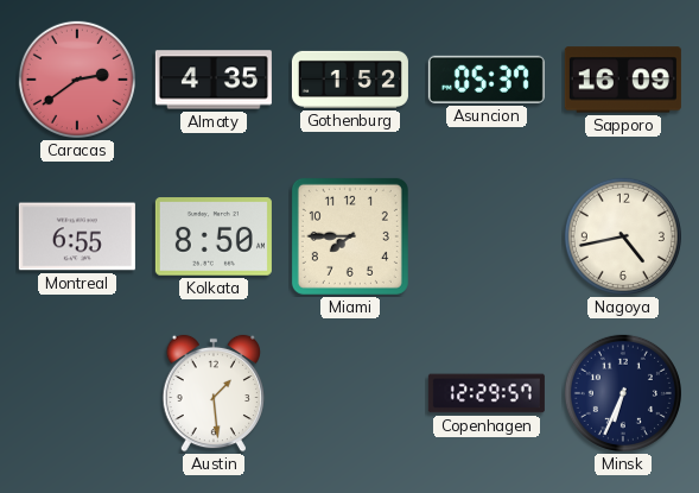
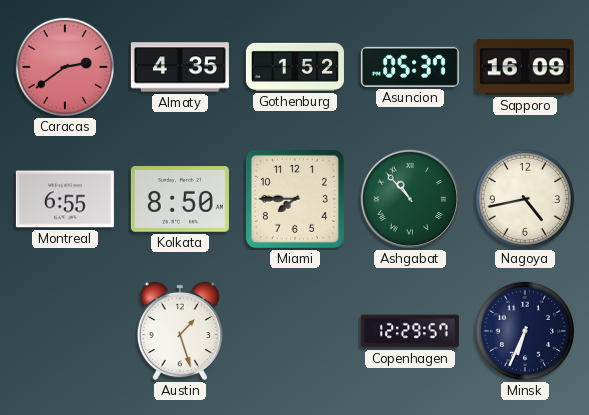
Ashgabat: none -> 10:53
Austin: 1:29 -> 1:27
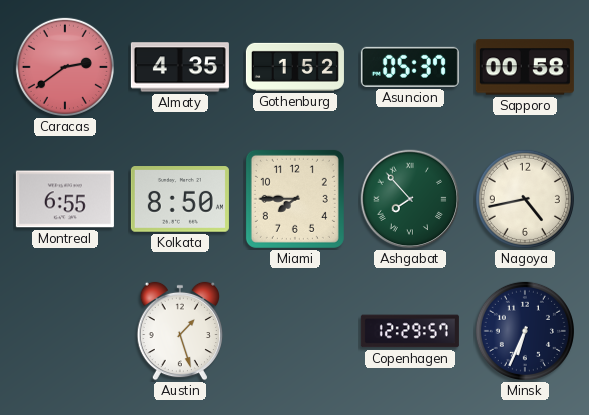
Sapporo: 16:09 -> 00:58
Ashgabat: 10:53 -> 7:53
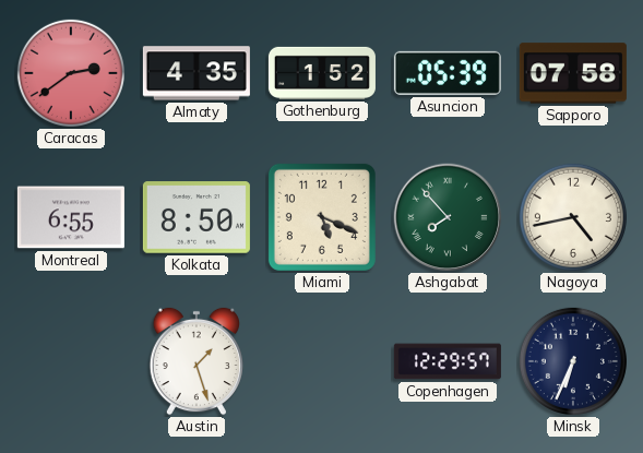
Asuncion: 05:37 -> 05:39
Sapporo: 00:58 -> 07:58
Miami: 7:45 -> 5:19
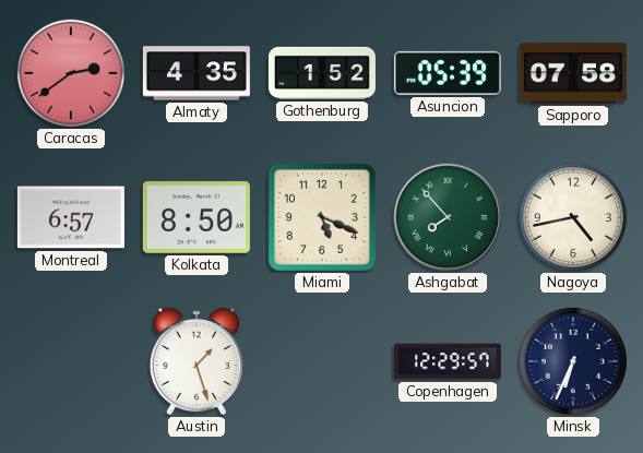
Montreal: 6:55 -> 6:57
